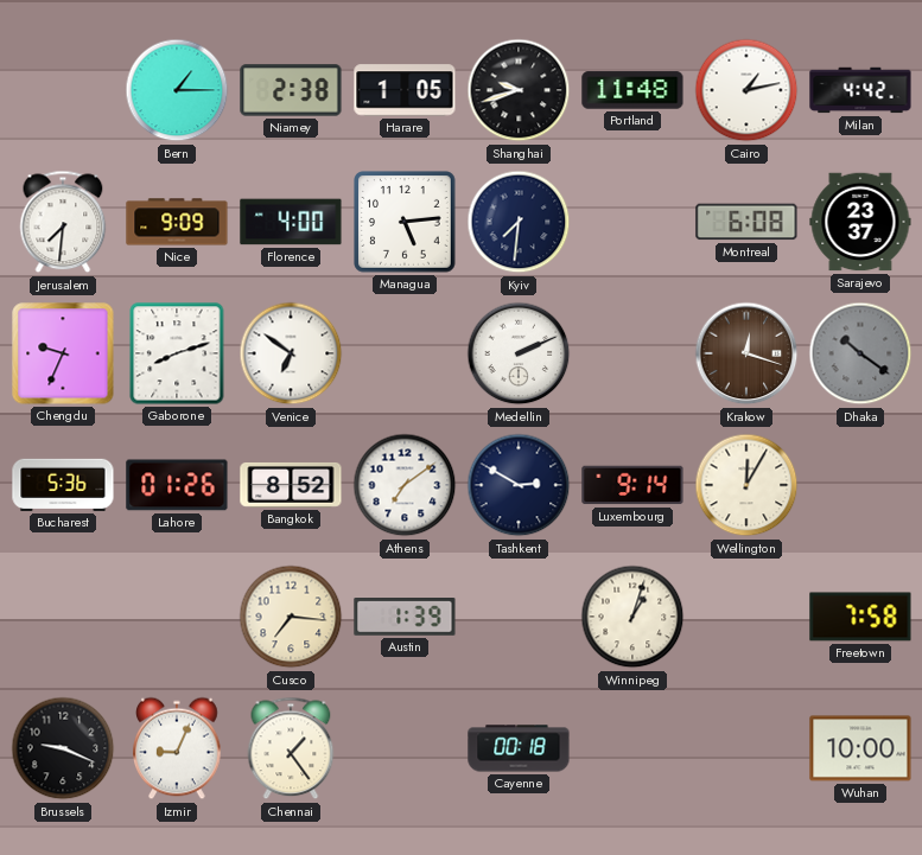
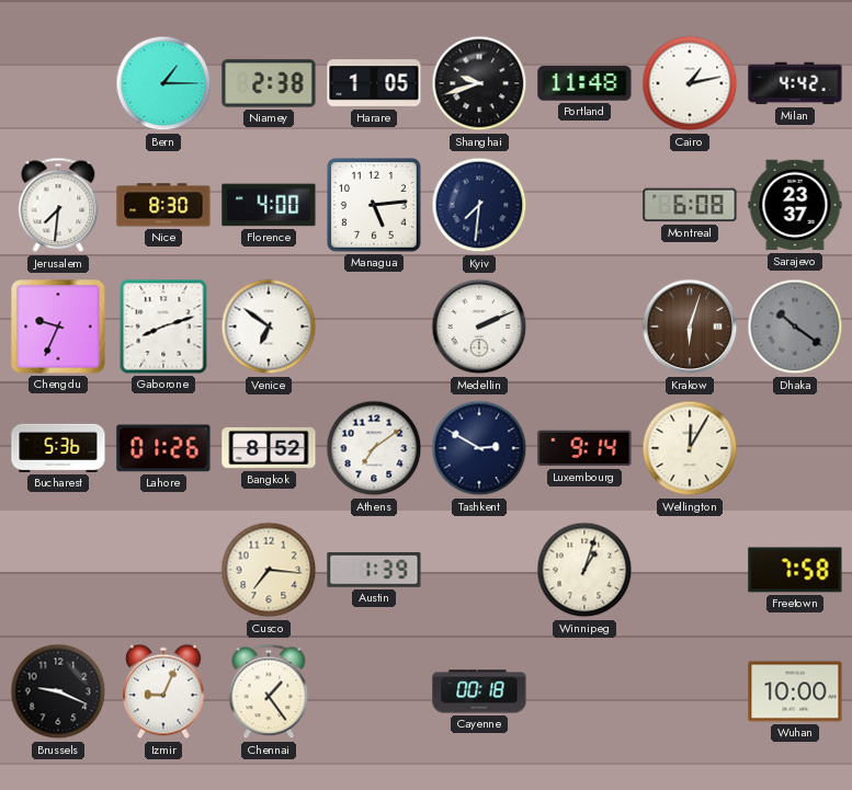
Nice: 9:09 -> 8:30
Krakow: 12:18 -> 6:03
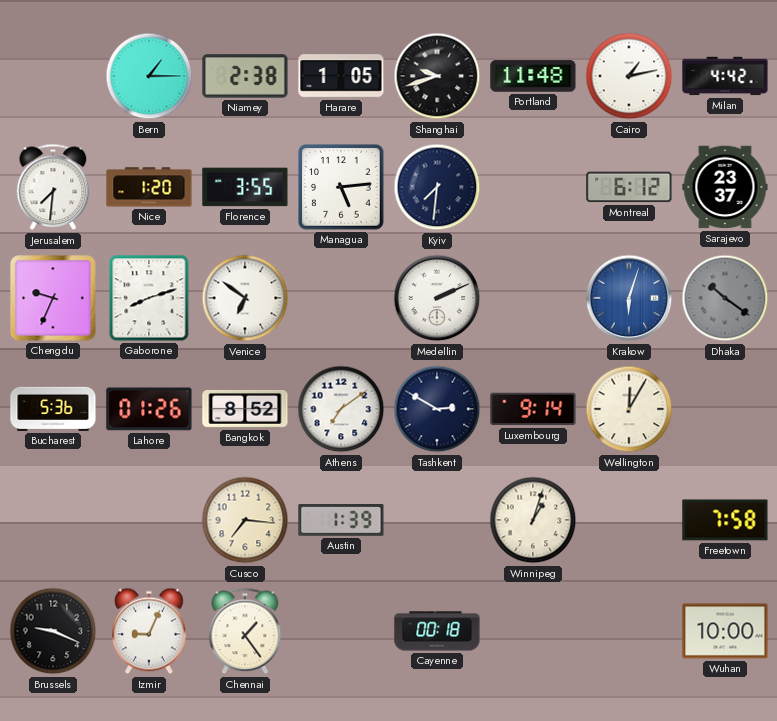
Nice: 8:30 -> 1:20
Florence: 4:00 -> 3:55
Montreal: 6:08 -> 6:12
Krakow dial: brown -> blue
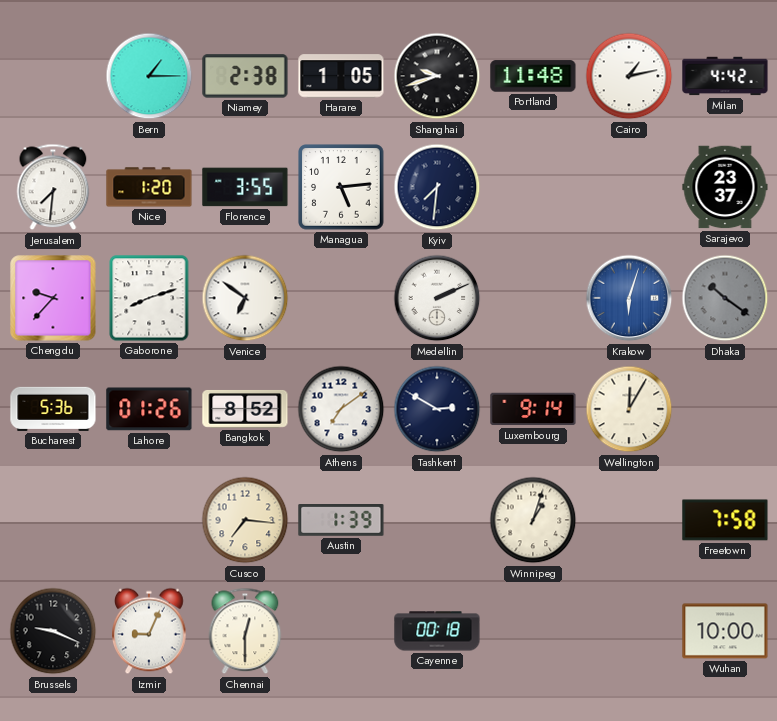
Montreal: 6:12 -> none
Chengdu: 9:34 -> 9:37
Chennai: 1:24 -> 12:30
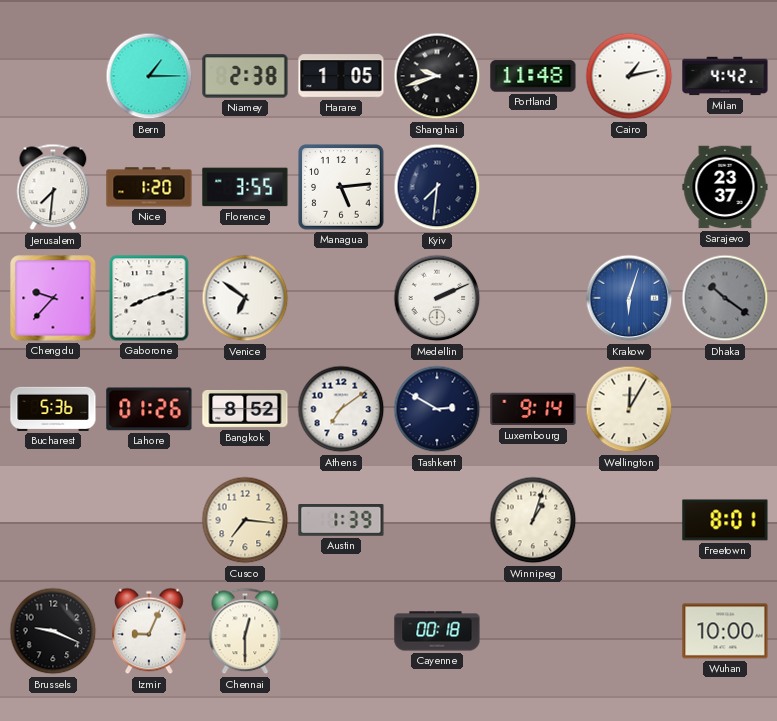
Freetown: 7:58 -> 8:01
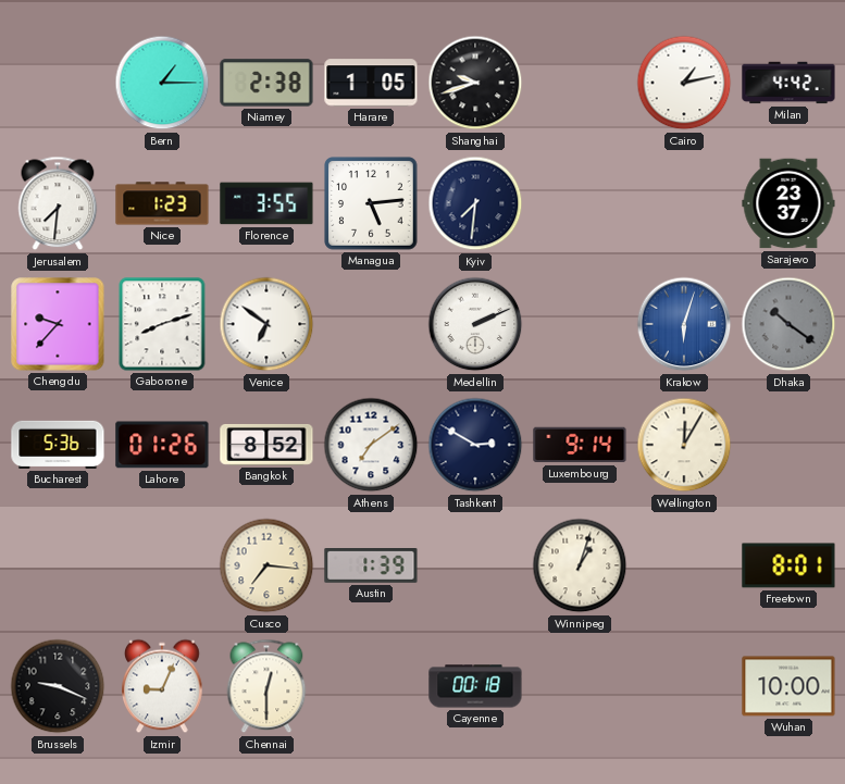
Portland: 11:48 -> none
Nice: 1:20 -> 1:23
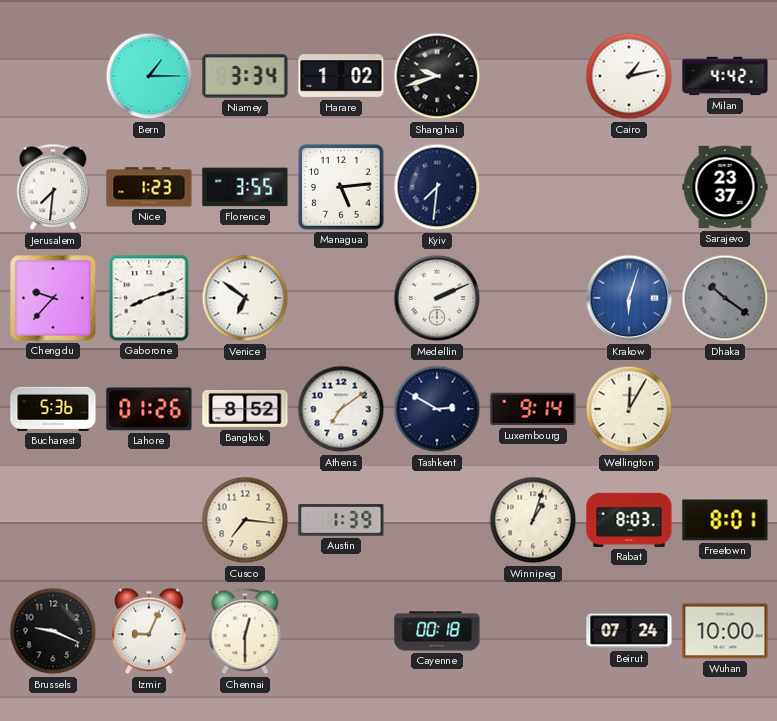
Niamey: 2:38 -> 3:34
Harare: 1:05 -> 1:02
Rabat: none -> 8:03
Beirut: none -> 07:24
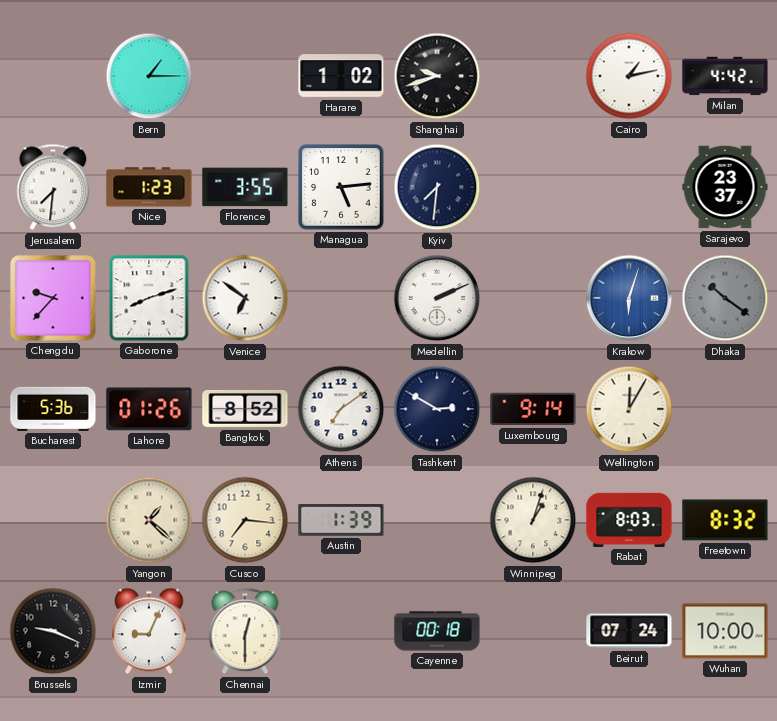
Niamey: 3:34 -> none
Yangon: none -> 1:22
Freetown: 8:01 -> 8:32
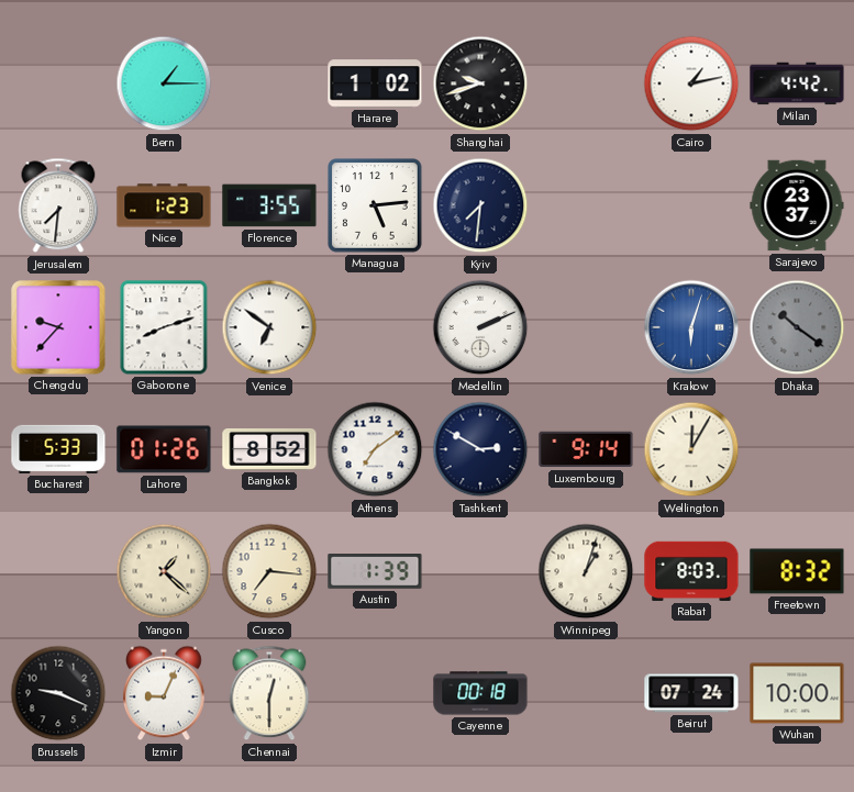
Bucharest: 5:36 -> 5:33
